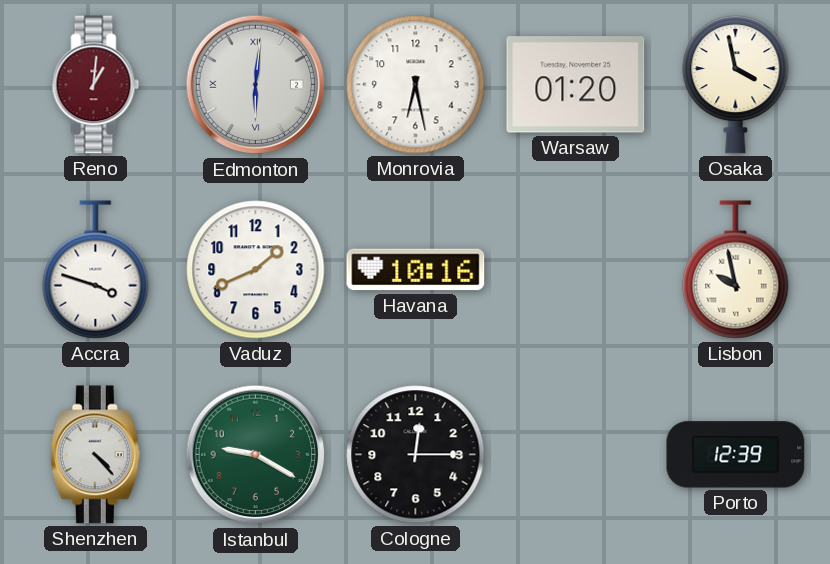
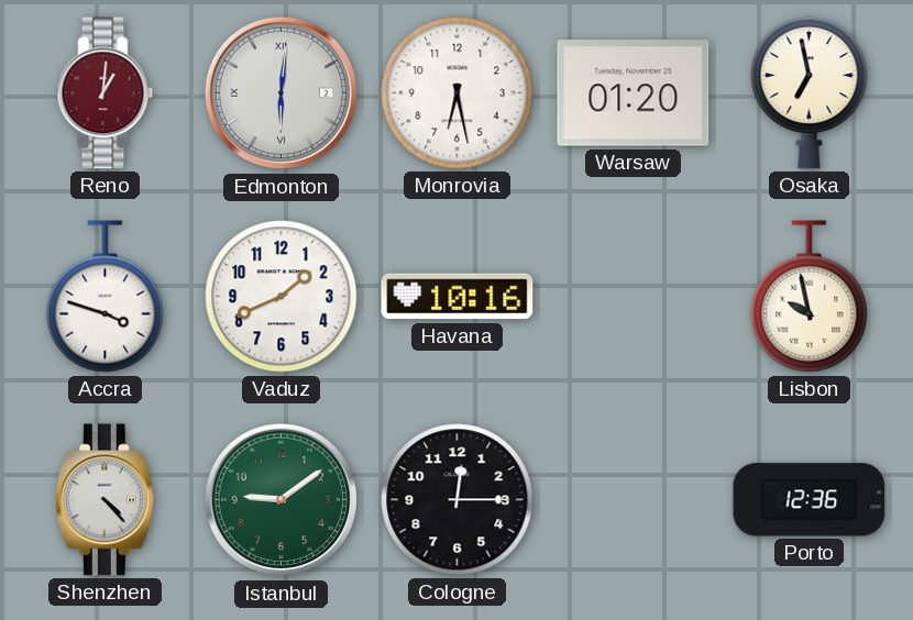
Osaka: 3:58 -> 6:58
Istanbul: 9:20 -> 9:09
Porto: 12:39 -> 12:36
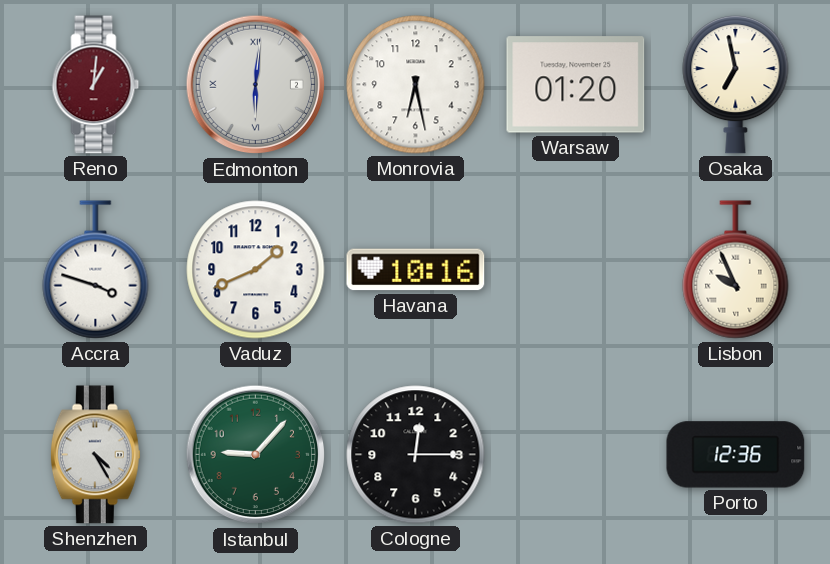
Lisbon: 9:58 -> 9:56
Shenzhen: 4:23 -> 4:25
Istanbul: 9:09 -> 9:07
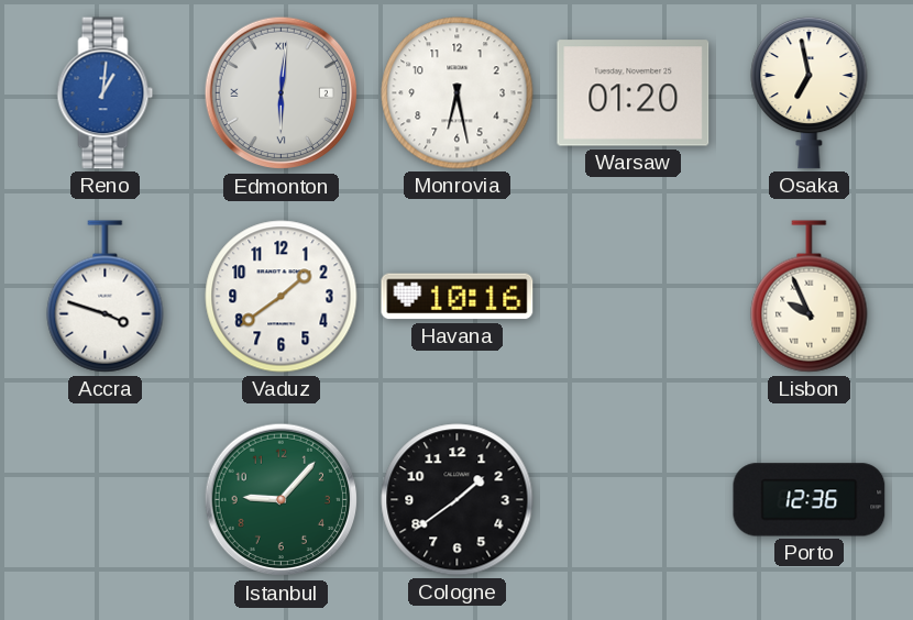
Reno dial: burgundy -> blue
Vaduz: 1:41 -> 1:39
Shenzhen: 4:25 -> none
Cologne: 12:15 -> 1:39
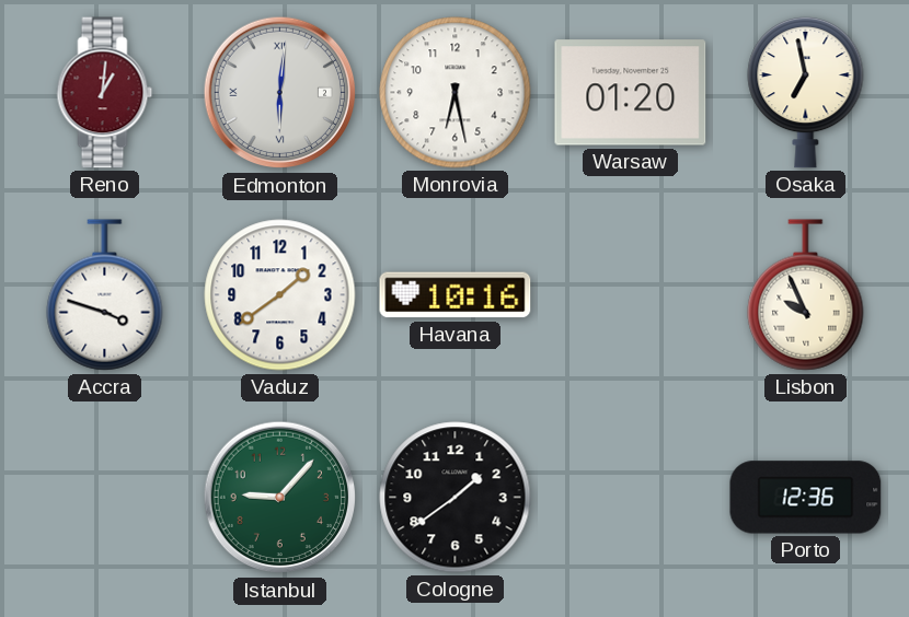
Reno dial: blue -> burgundy
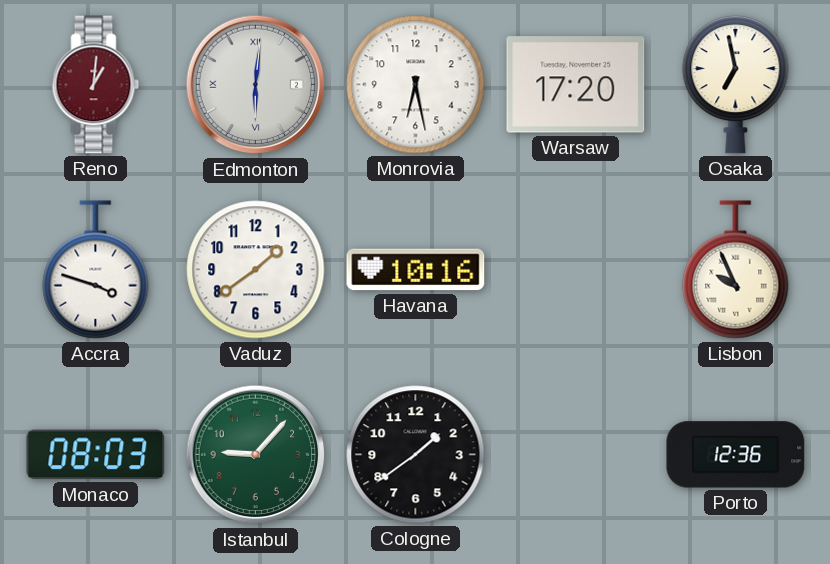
Warsaw: 01:20 -> 17:20
Monaco: none -> 08:03
